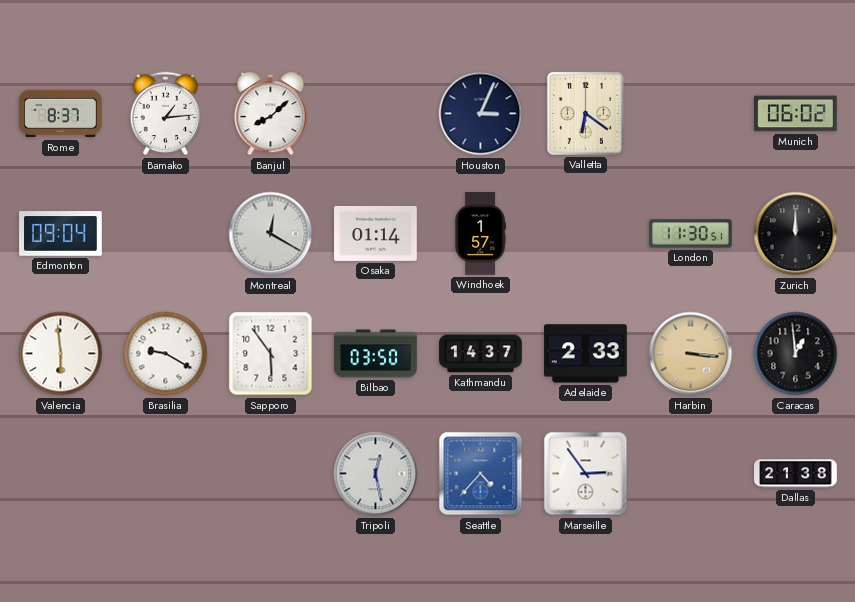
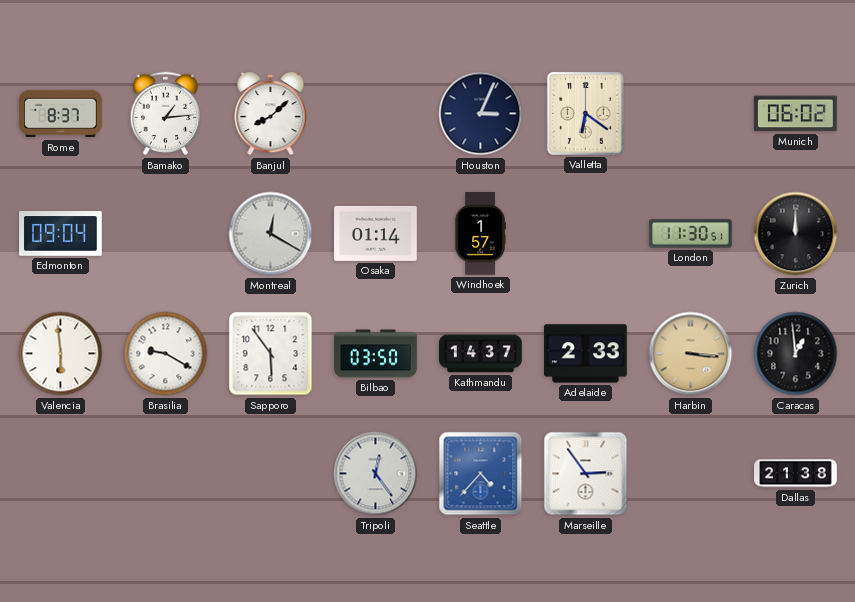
Tripoli: 12:28 -> 12:24
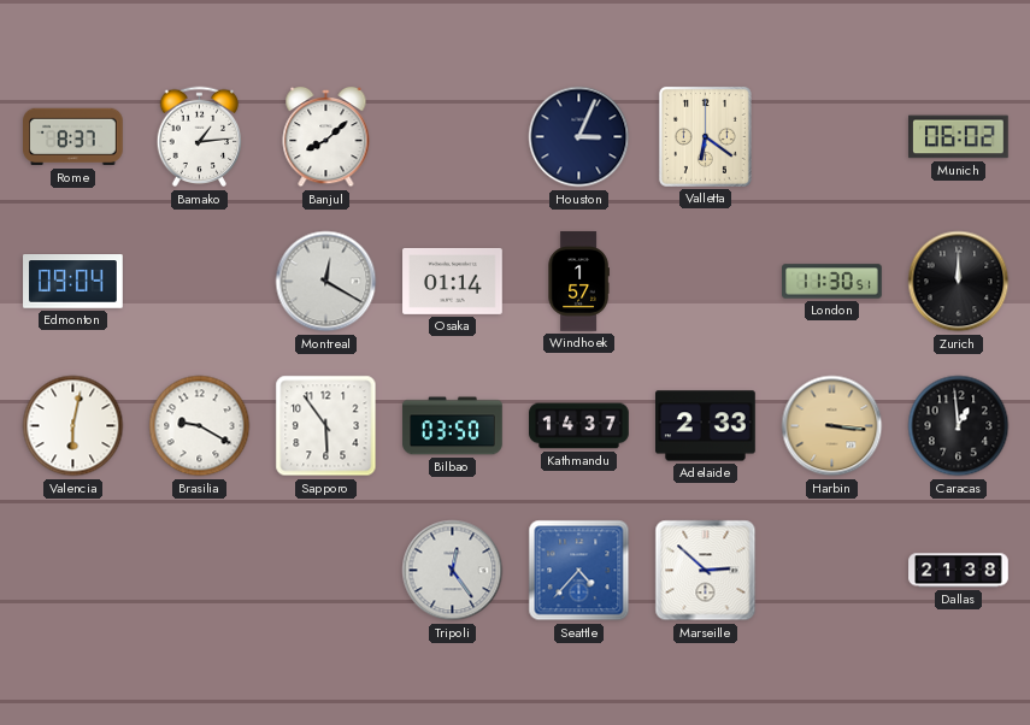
Valencia: 5:59 -> 6:02
Marseille: 2:54 -> 2:52
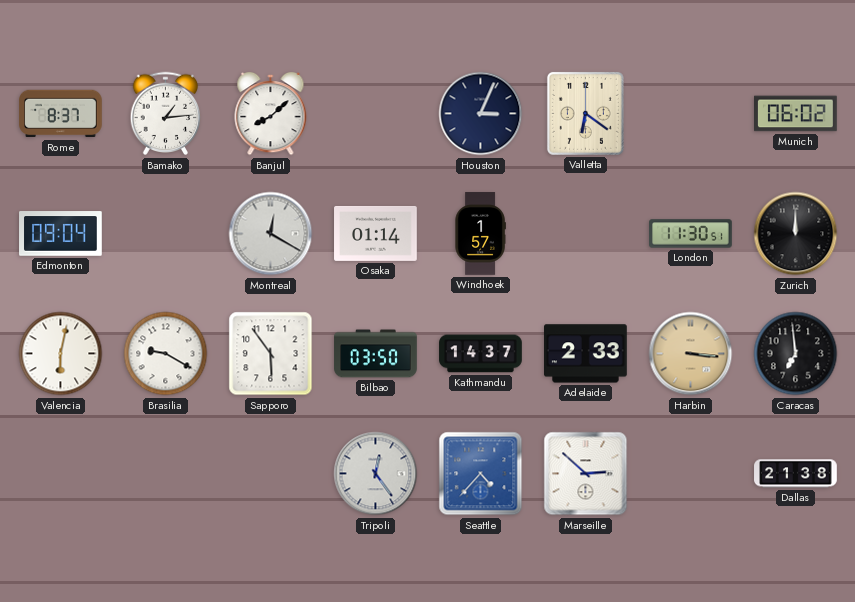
Caracas: 12:59 -> 6:59
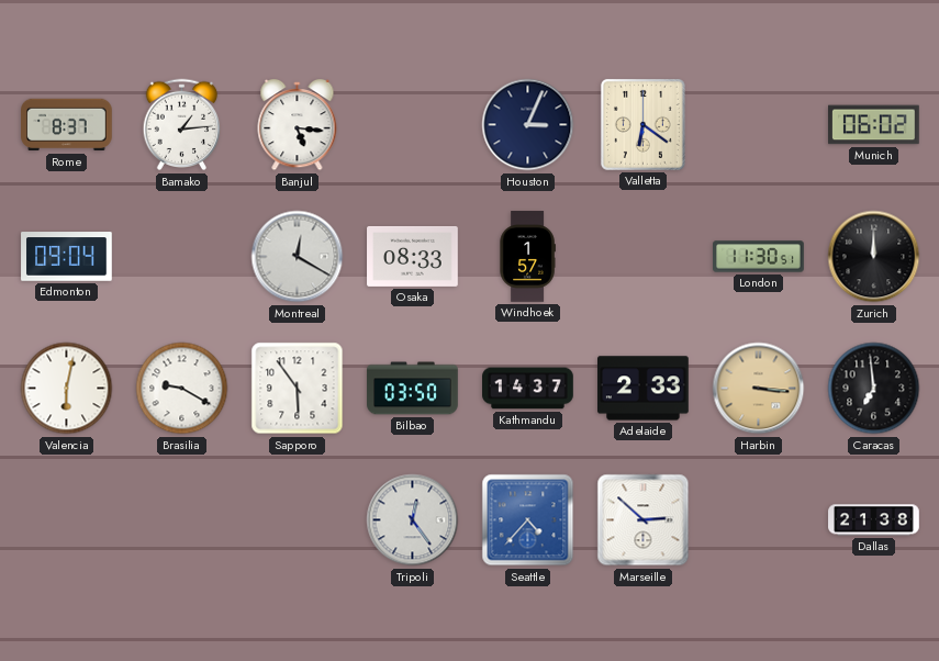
Banjul: 8:08 -> 5:16
Osaka: 01:14 -> 08:33
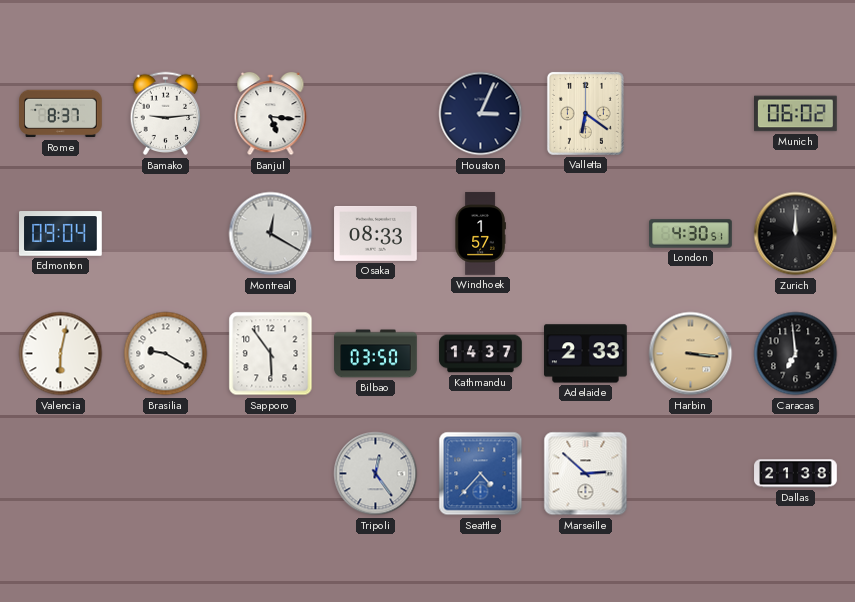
Bamako: 1:14 -> 9:14
London: 11:30 -> 4:30
